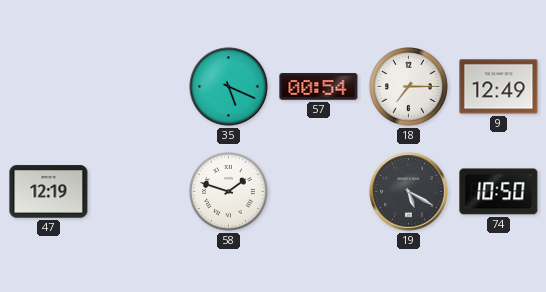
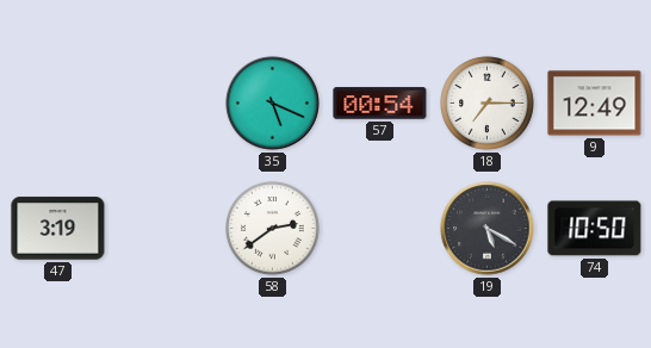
47: 12:19 -> 3:19
58: 1:48 -> 2:39
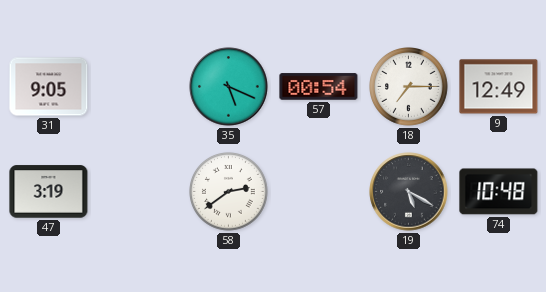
31: none -> 9:05
74: 10:50 -> 10:48
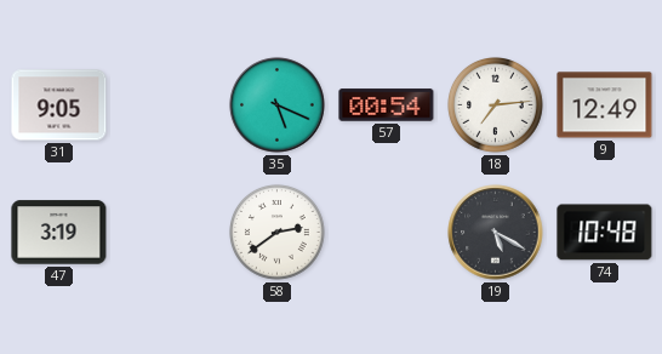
18: 7:15 -> 7:14
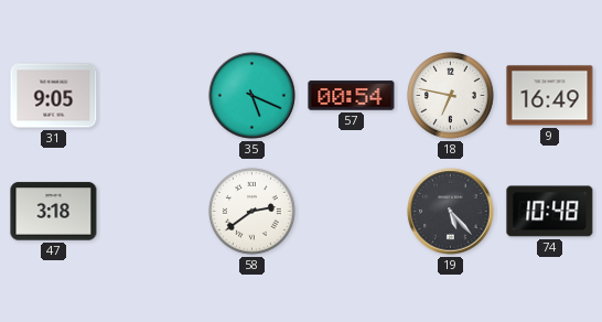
18: 7:14 -> 6:47
9: 12:49 -> 16:49
47: 3:19 -> 3:18
19: 5:20 -> 5:23
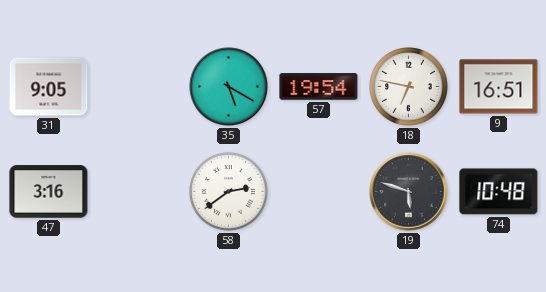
35: 5:19 -> 5:20
57: 00:54 -> 19:54
9: 16:49 -> 16:51
47: 3:18 -> 3:16
19: 5:23 -> 5:48
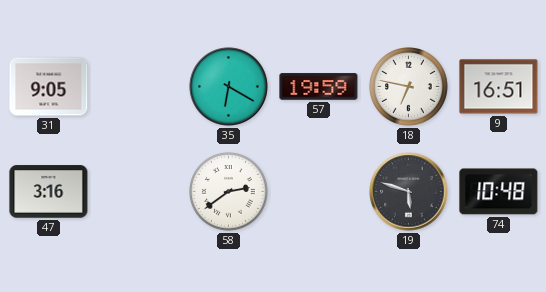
35: 5:20 -> 6:20
57: 19:54 -> 19:59
